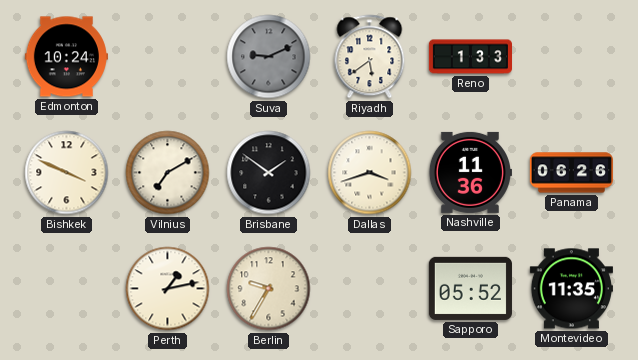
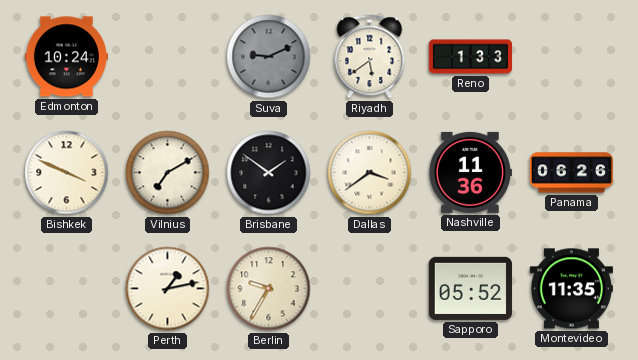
Dallas: 3:42 -> 3:39
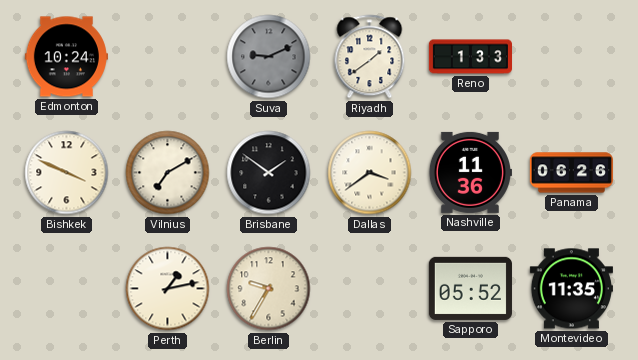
Riyadh: 5:39 -> 1:39
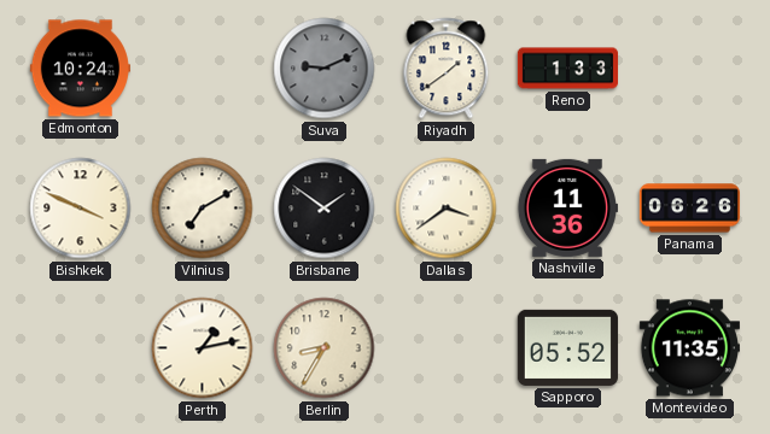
Berlin: 9:35 -> 8:35
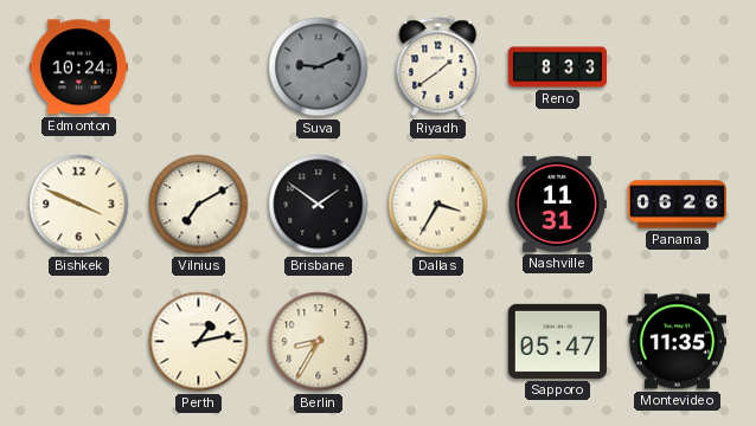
Reno: 1:33 -> 8:33
Dallas: 3:39 -> 3:35
Nashville: 11:36 -> 11:31
Sapporo: 05:52 -> 05:47
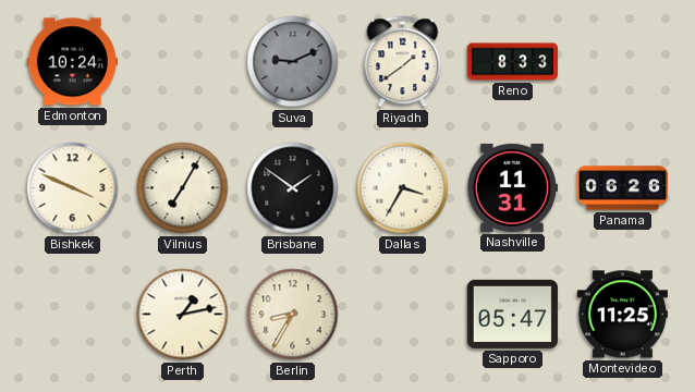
Vilnius: 7:10 -> 7:05
Montevideo: 11:35 -> 11:25
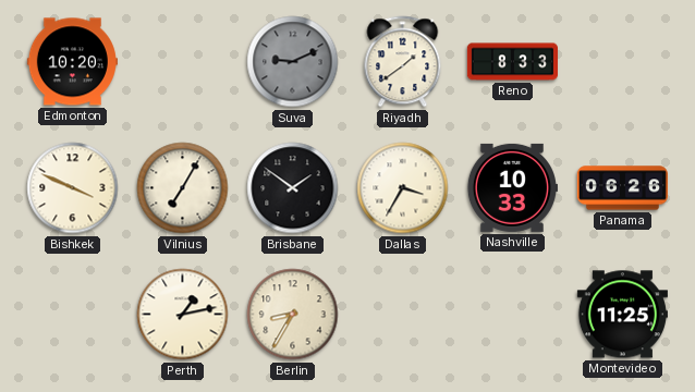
Edmonton: 10:24 -> 10:20
Nashville: 11:31 -> 10:33
Sapporo: 05:47 -> none
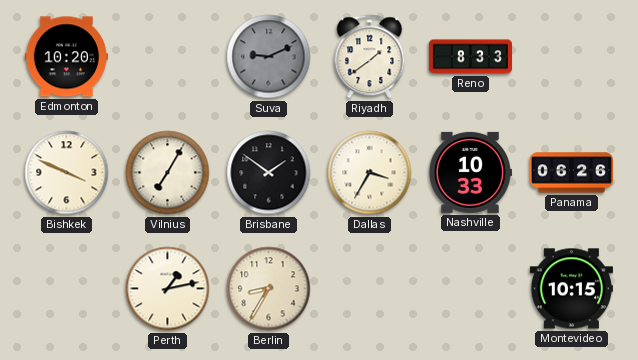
Montevideo: 11:25 -> 10:15
